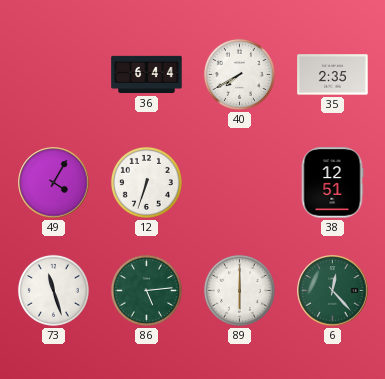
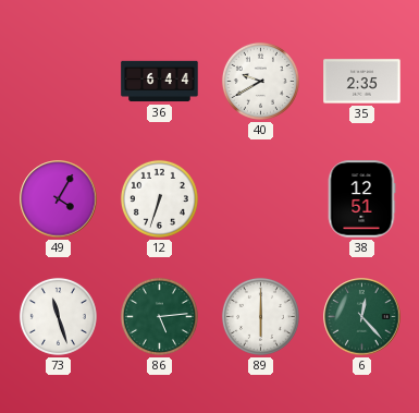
40: 7:40 -> 9:40
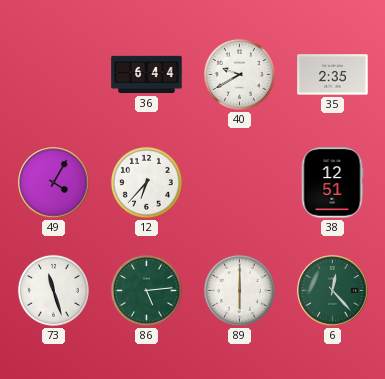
12: 6:33 -> 6:37
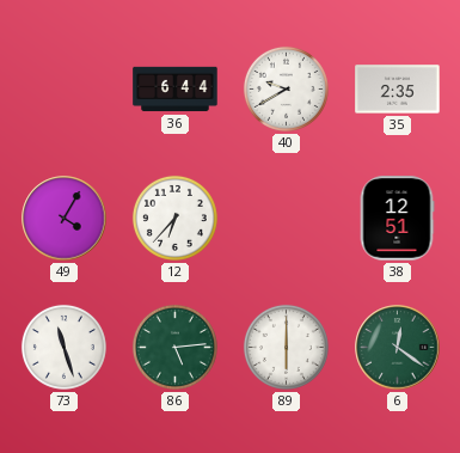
6: 12:23 -> 12:21
